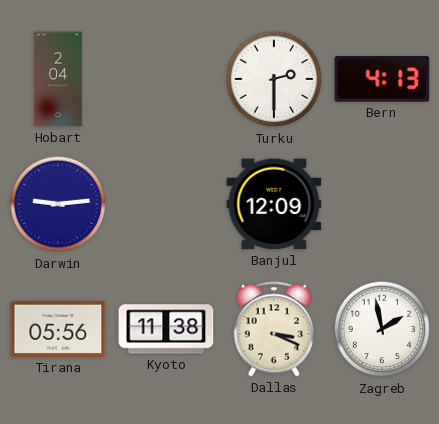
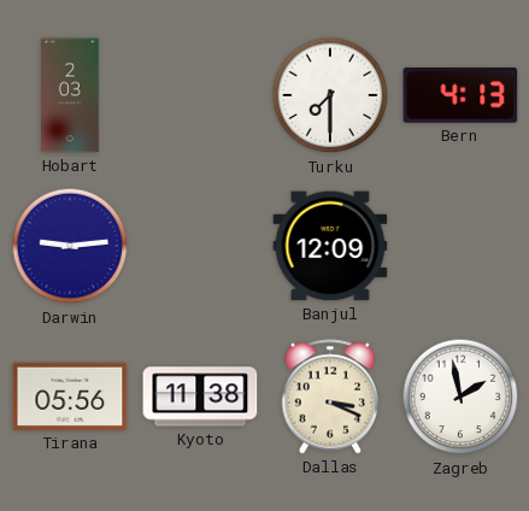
Hobart: 2:04 -> 2:03
Turku: 2:30 -> 7:30
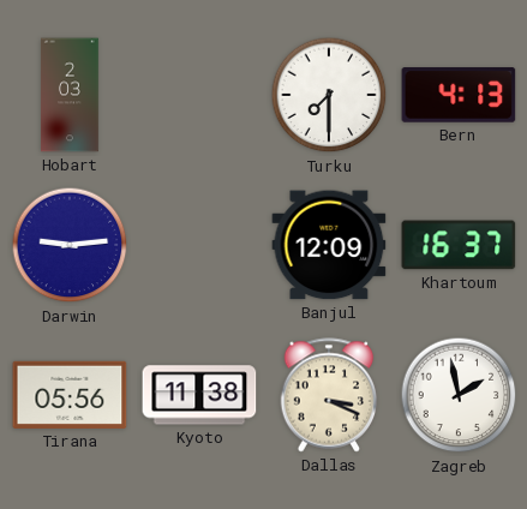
Khartoum: none -> 16:37
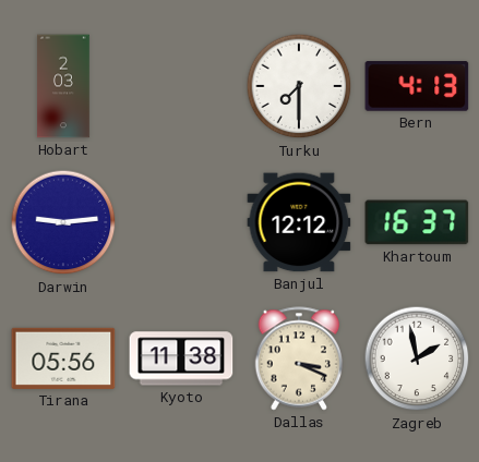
Banjul: 12:09 -> 12:12
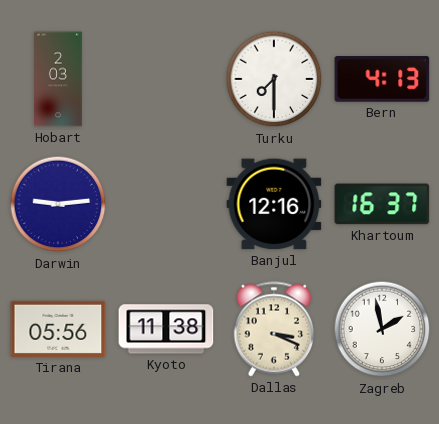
Banjul: 12:12 -> 12:16
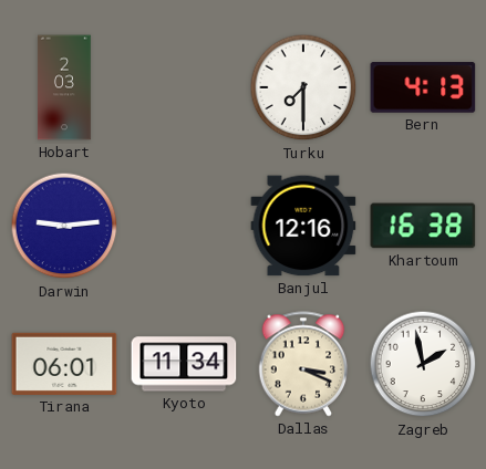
Khartoum: 16:37 -> 16:38
Tirana: 05:56 -> 06:01
Kyoto: 11:38 -> 11:34
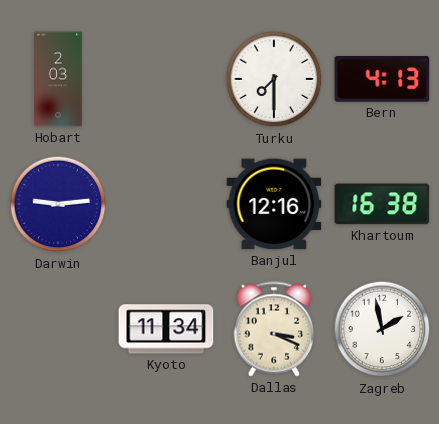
Tirana: 06:01 -> none
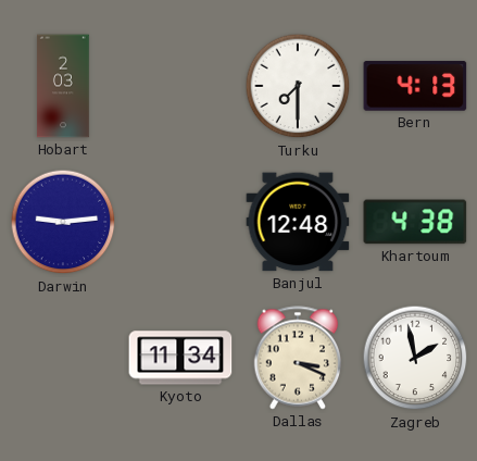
Banjul: 12:16 -> 12:48
Khartoum: 16:38 -> 4:38
